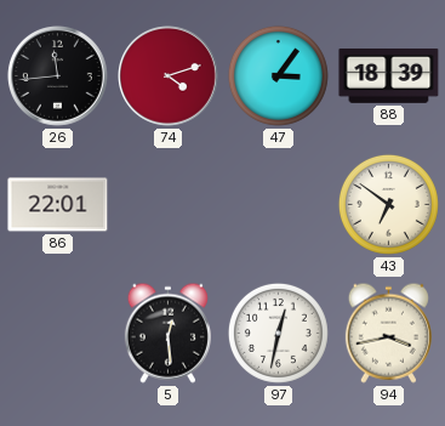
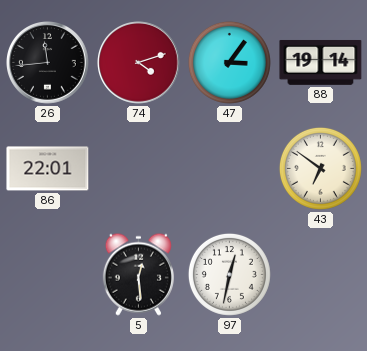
88: 18:39 -> 19:14
94: 3:43 -> none
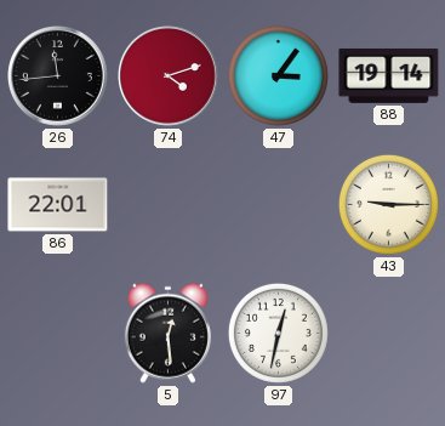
43: 6:51 -> 9:15
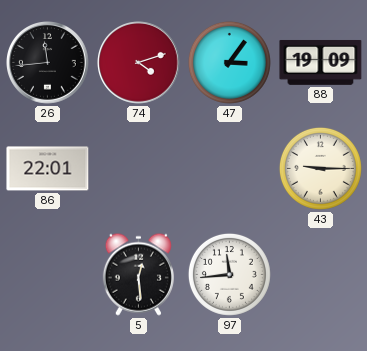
88: 19:14 -> 19:09
97: 12:32 -> 11:44
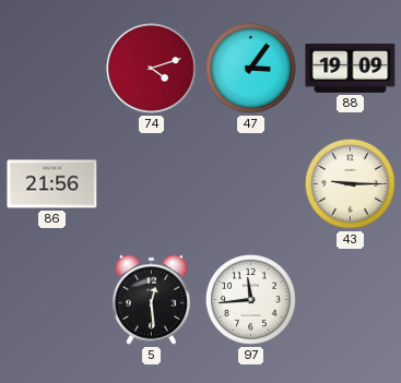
26: 11:44 -> none
86: 22:01 -> 21:56
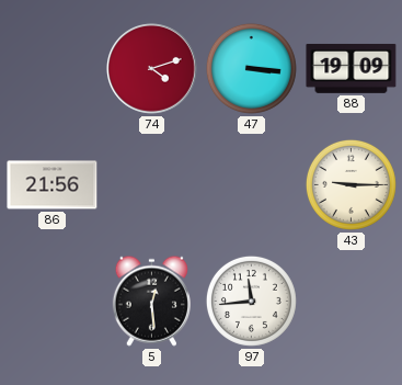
47: 3:06 -> 3:16
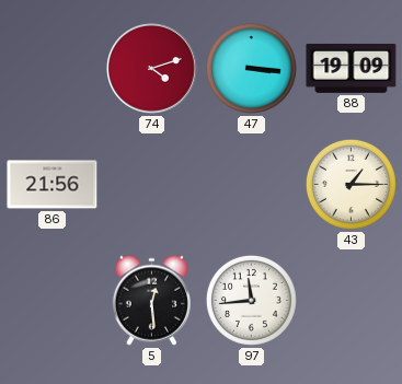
43: 9:15 -> 1:15
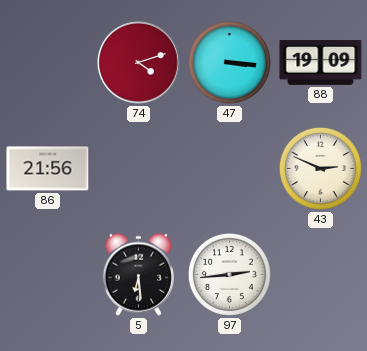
43: 1:15 -> 2:49
5: 12:29 -> 6:29
97: 11:44 -> 2:44
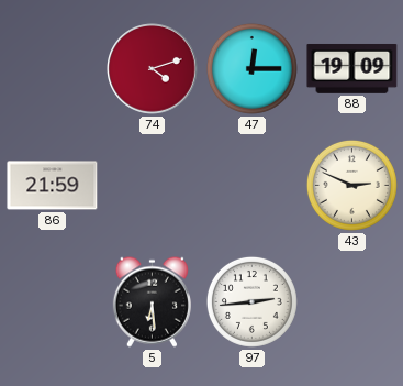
47: 3:16 -> 12:15
86: 21:56 -> 21:59
